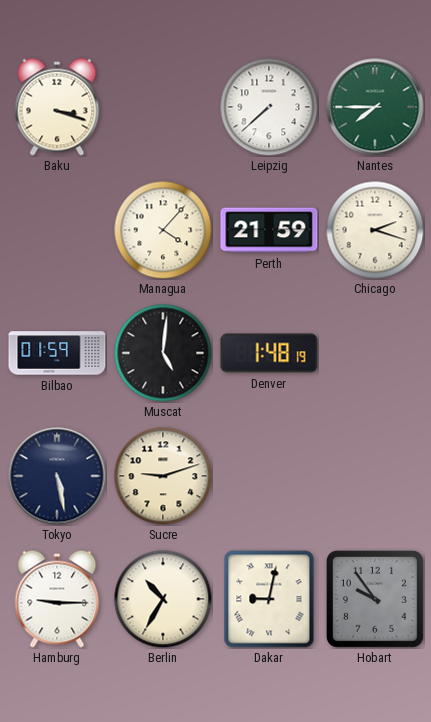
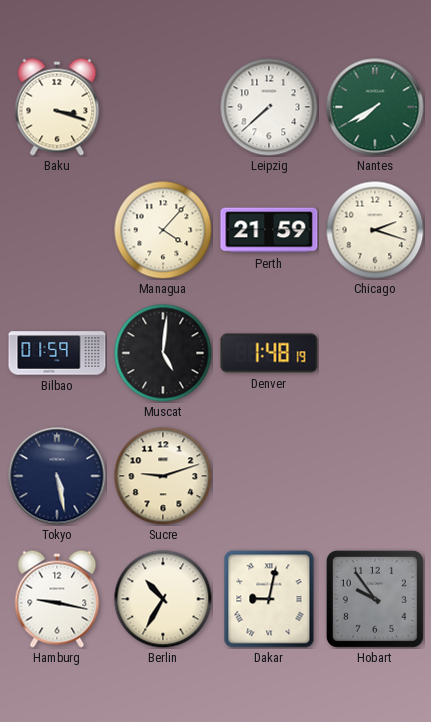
Nantes: 7:45 -> 7:40
Hamburg: 9:15 -> 9:17
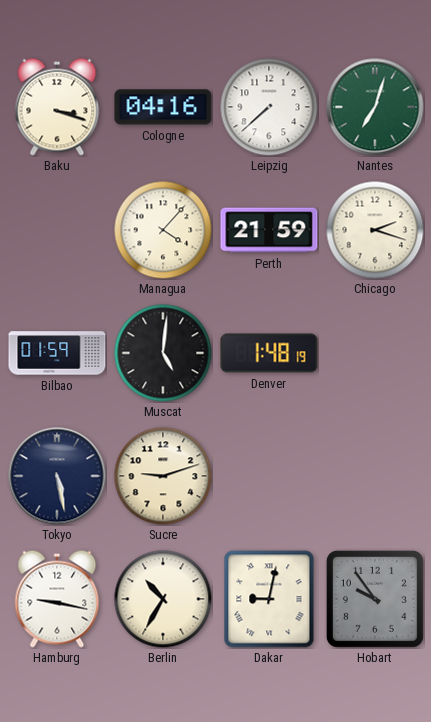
Cologne: none -> 04:16
Nantes: 7:40 -> 7:03
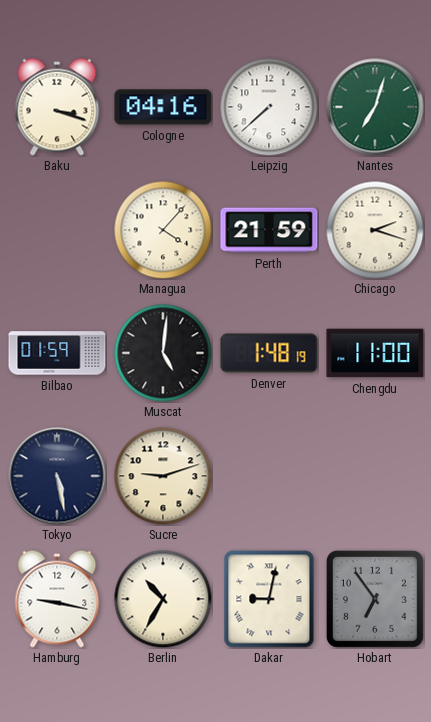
Chengdu: none -> 11:00
Hobart: 9:54 -> 6:54
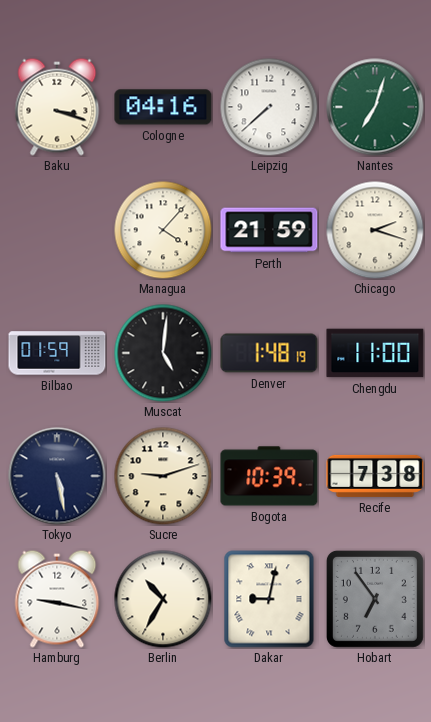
Bogota: none -> 10:39
Recife: none -> 7:38
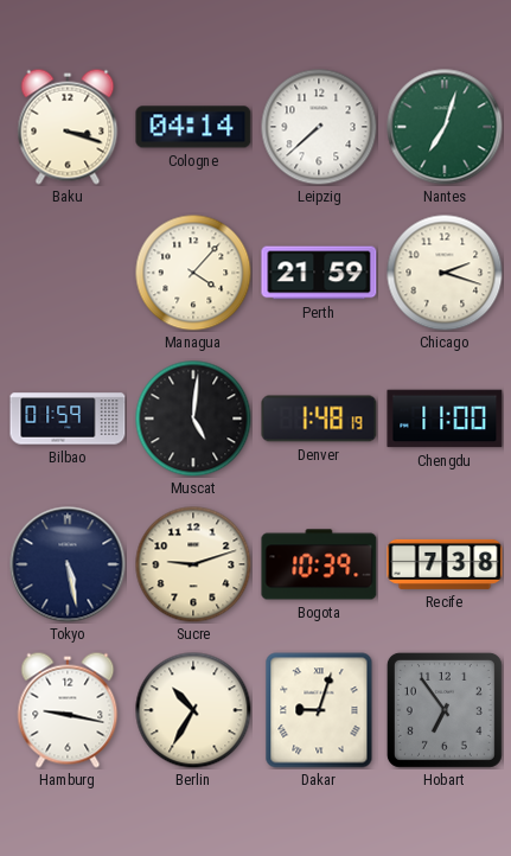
Cologne: 04:16 -> 04:14
Dakar: 9:02 -> 9:03
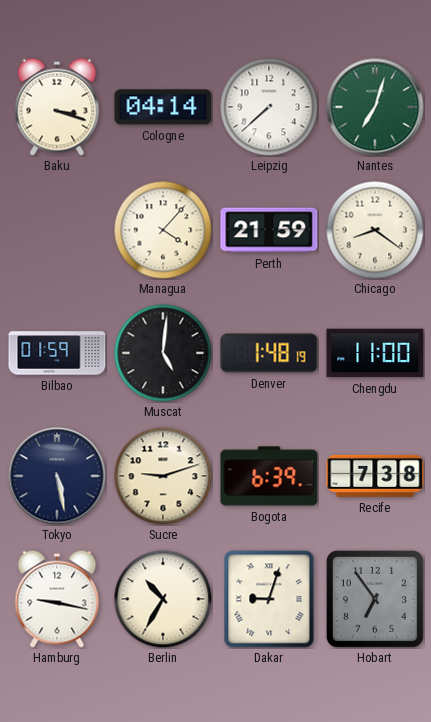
Chicago: 2:18 -> 8:21
Bogota: 10:39 -> 6:39
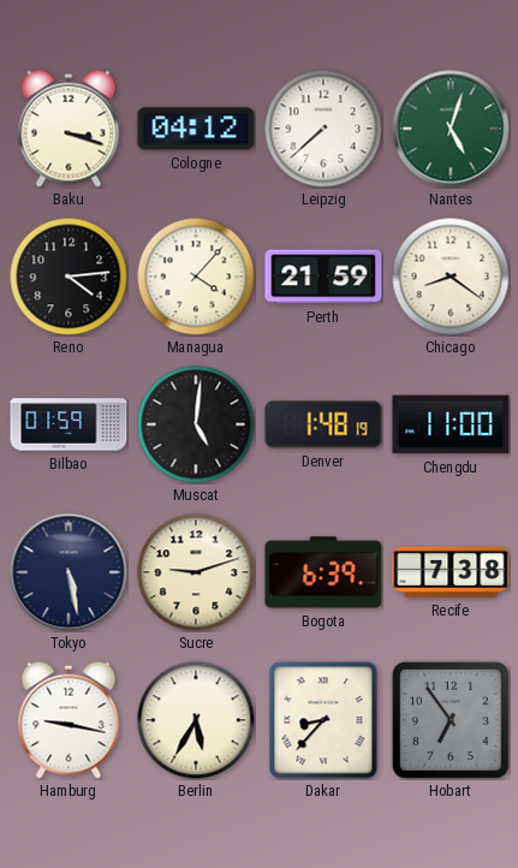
Cologne: 04:14 -> 04:12
Nantes: 7:03 -> 5:03
Reno: none -> 4:14
Berlin: 10:35 -> 5:35
Dakar: 9:03 -> 8:37
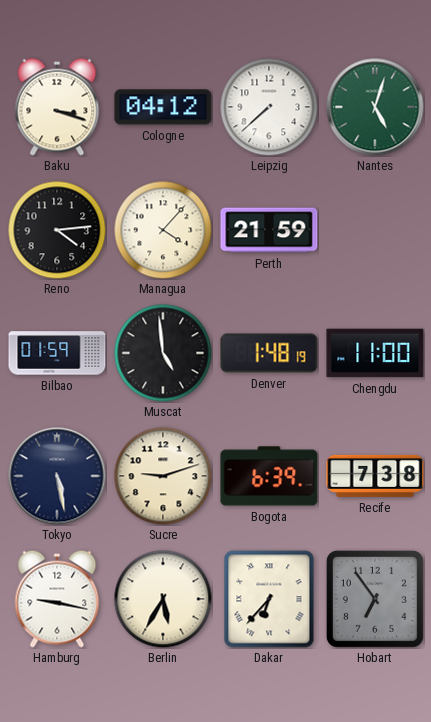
Chicago: 8:21 -> none
Muscat: 5:01 -> 4:59
Dakar: 8:37 -> 6:37
